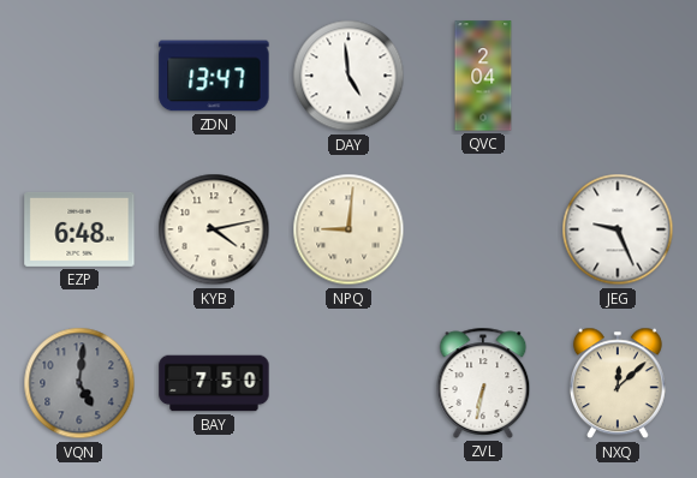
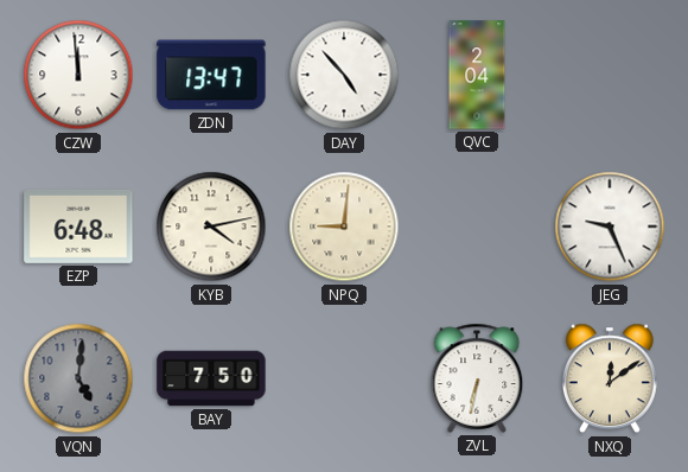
CZW: none -> 11:59
DAY: 4:59 -> 4:53
NXQ: 12:08 -> 12:09
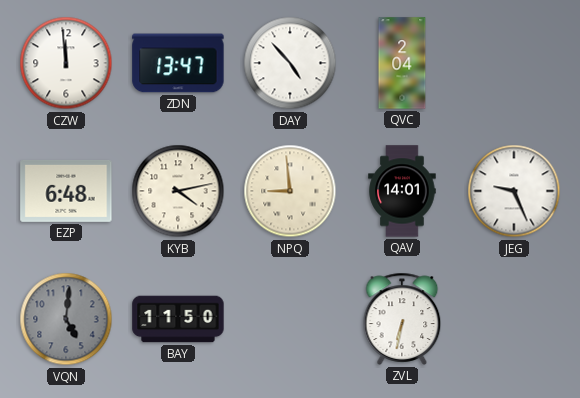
NPQ: 9:01 -> 8:59
QAV: none -> 14:01
BAY: 7:50 -> 11:50
NXQ: 12:09 -> none
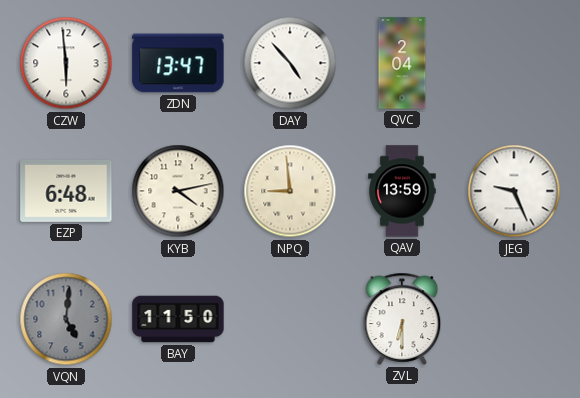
CZW: 11:59 -> 5:59
QAV: 14:01 -> 13:59
ZVL: 6:32 -> 6:30
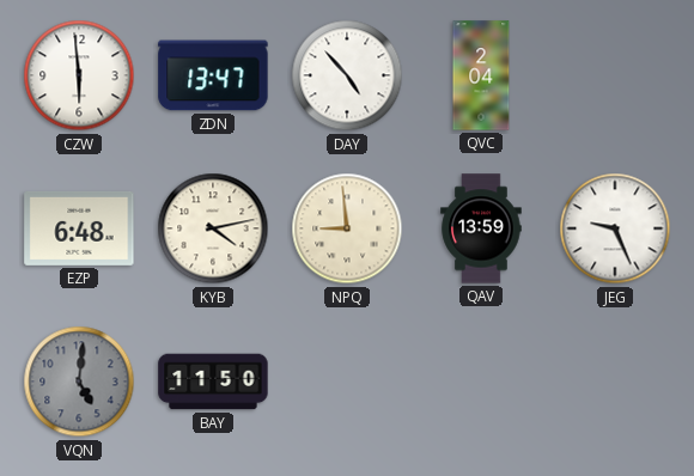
ZVL: 6:30 -> none
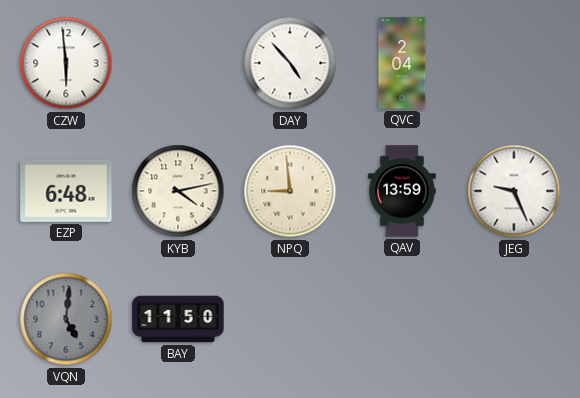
ZDN: 13:47 -> none
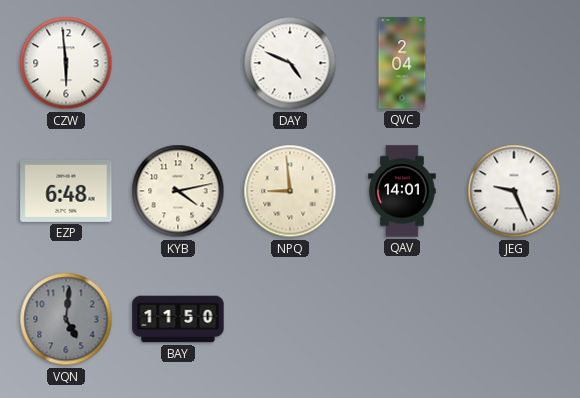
DAY: 4:53 -> 4:49
QAV: 13:59 -> 14:01
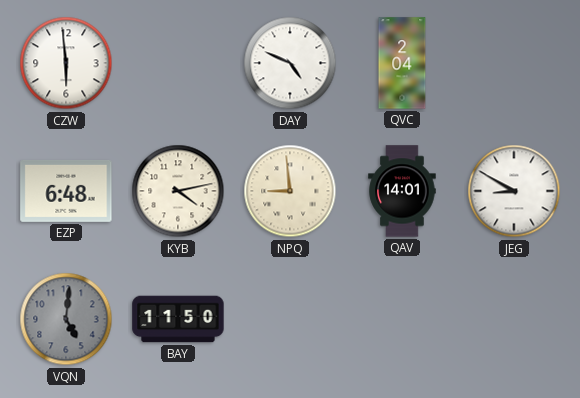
JEG: 9:26 -> 8:50
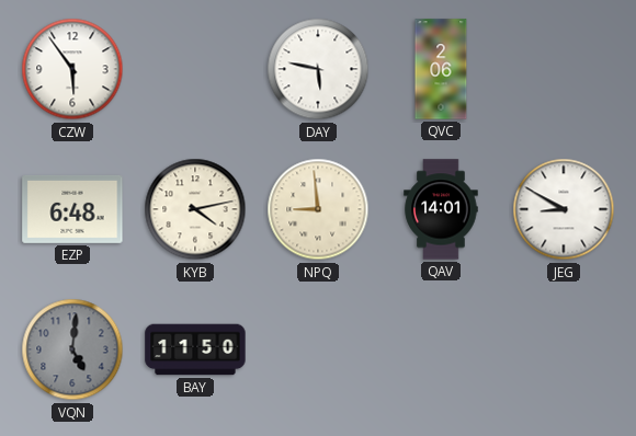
CZW: 5:59 -> 5:54
DAY: 4:49 -> 5:47
QVC: 2:04 -> 2:06
